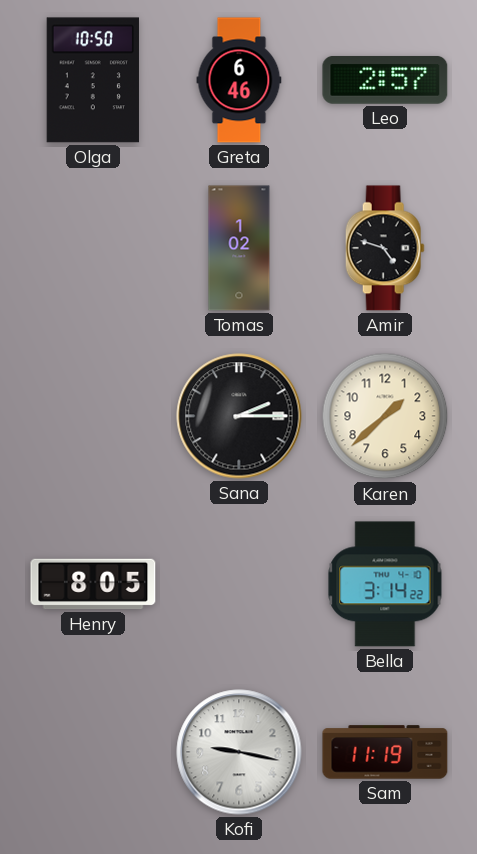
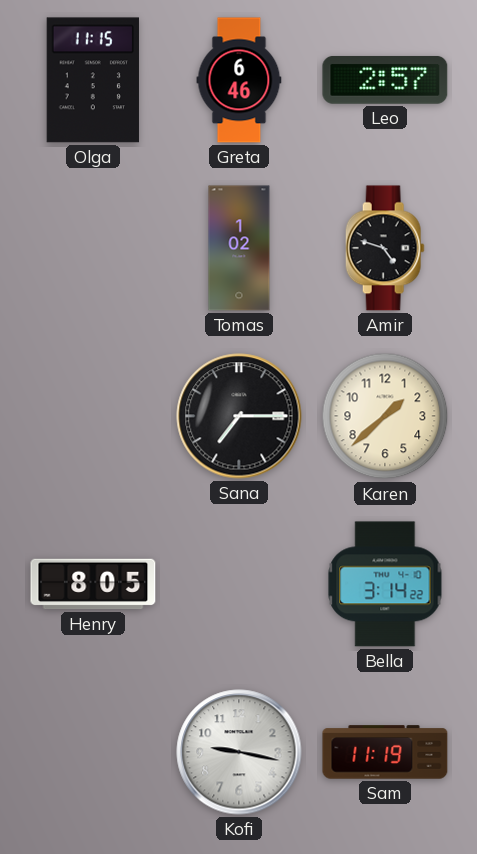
Olga: 10:50 -> 11:15
Sana: 2:15 -> 7:15
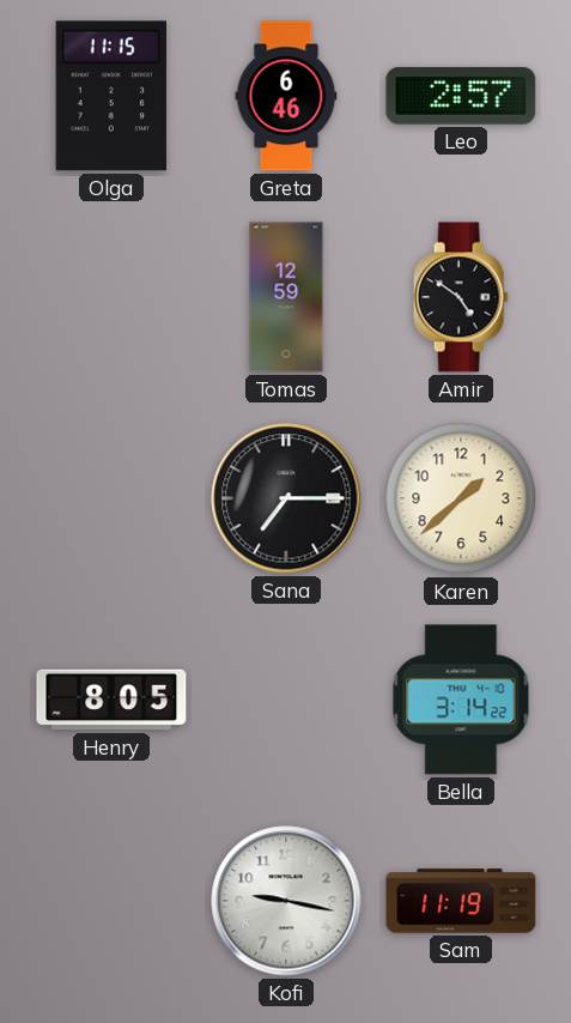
Tomas: 1:02 -> 12:59
Amir: 4:48 -> 4:51
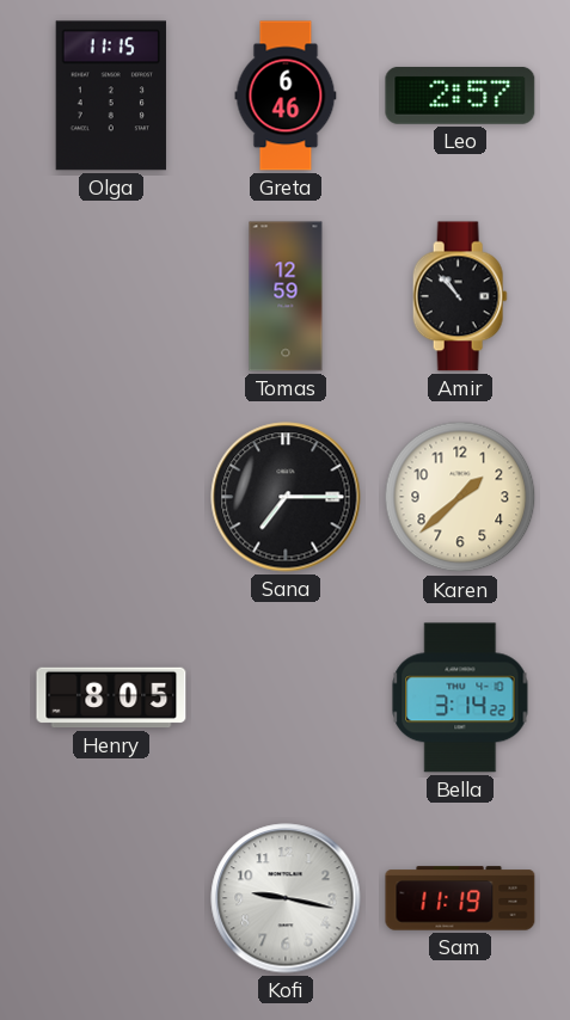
Amir: 4:51 -> 10:53
